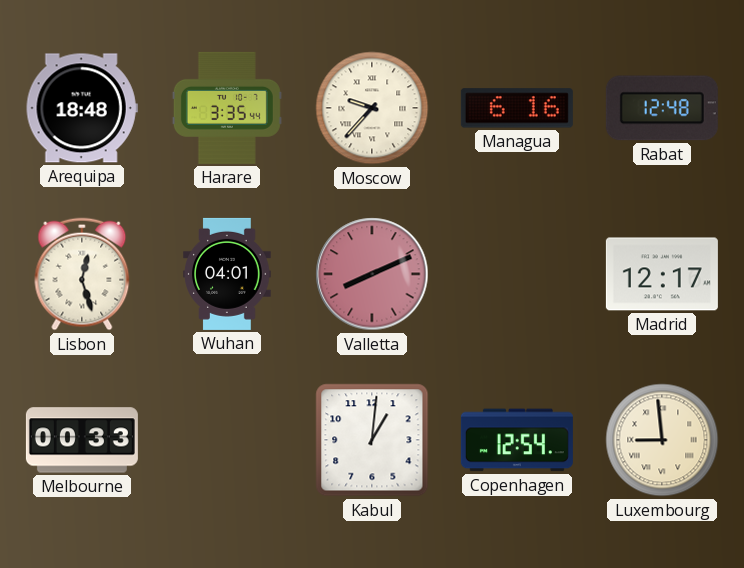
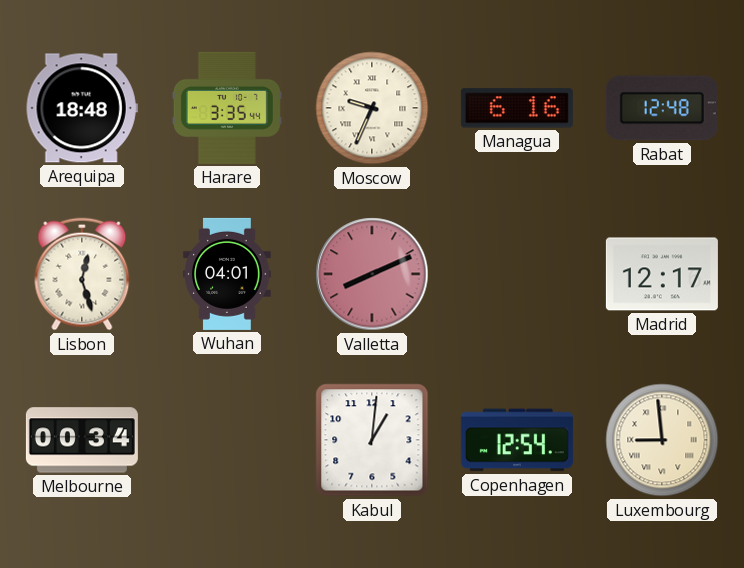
Moscow: 9:37 -> 9:34
Melbourne: 00:33 -> 00:34
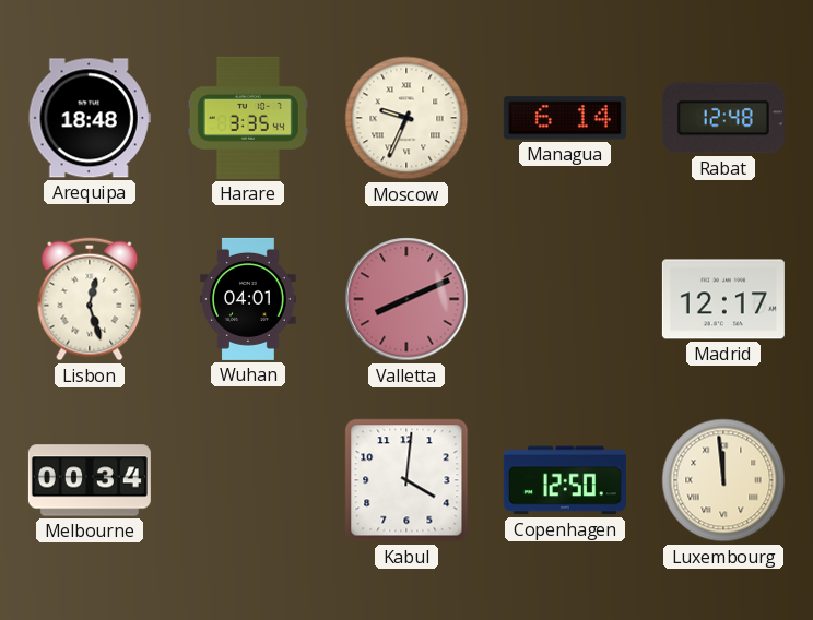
Managua: 6:16 -> 6:14
Kabul: 1:01 -> 4:01
Copenhagen: 12:54 -> 12:50
Luxembourg: 8:59 -> 11:59
